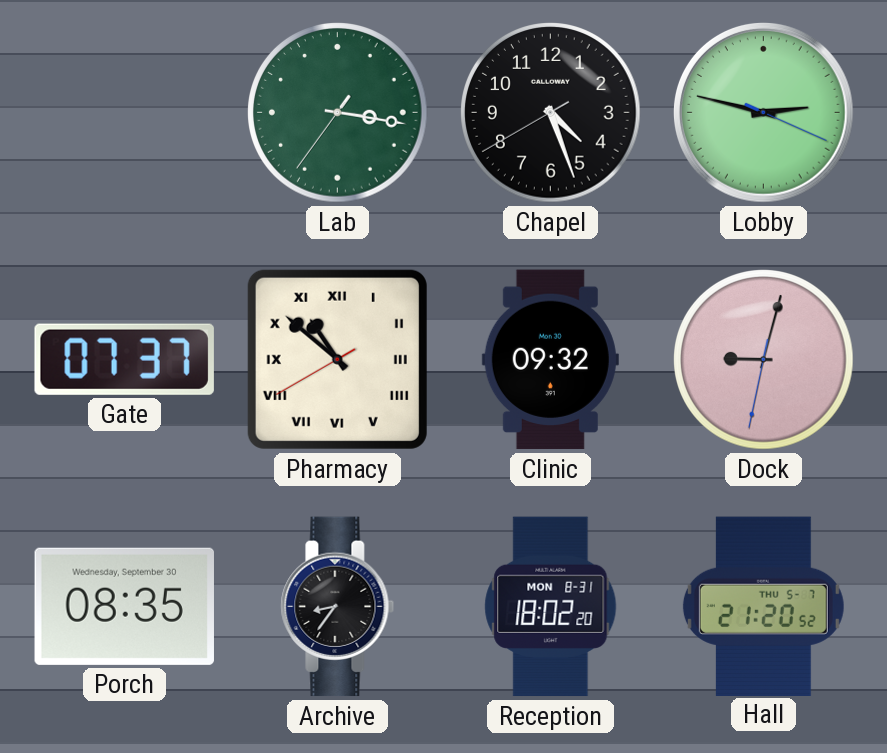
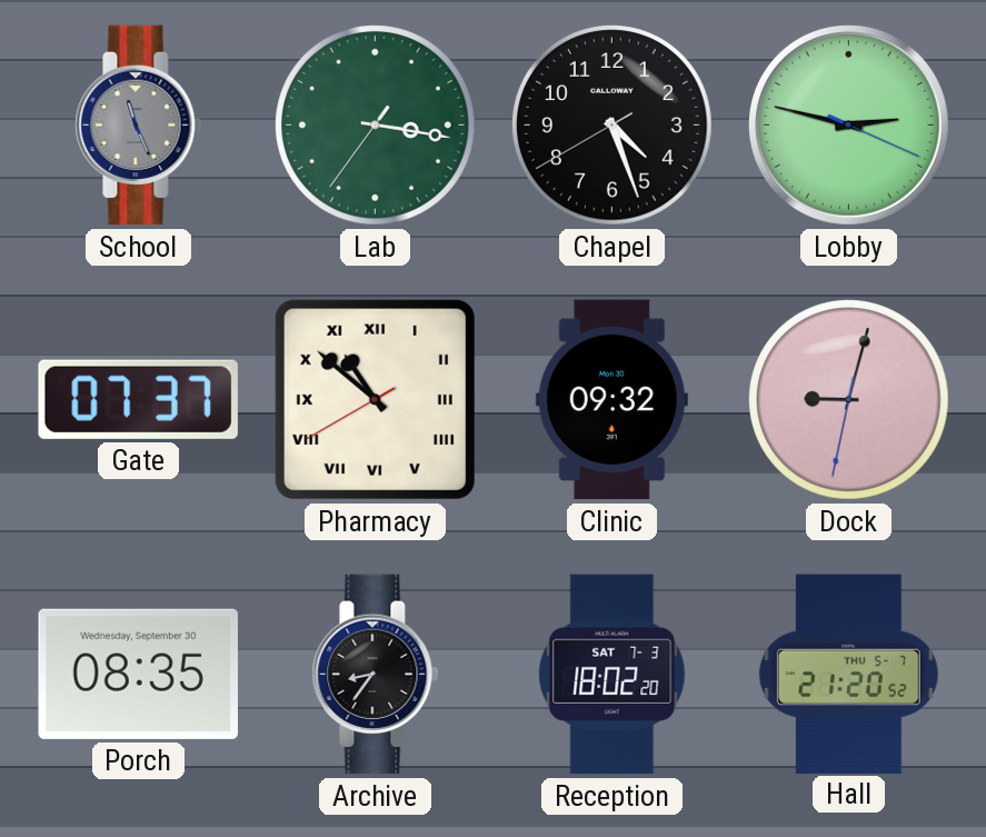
School: none -> 11:26
Reception date: MON 8-31 -> SAT 7-3
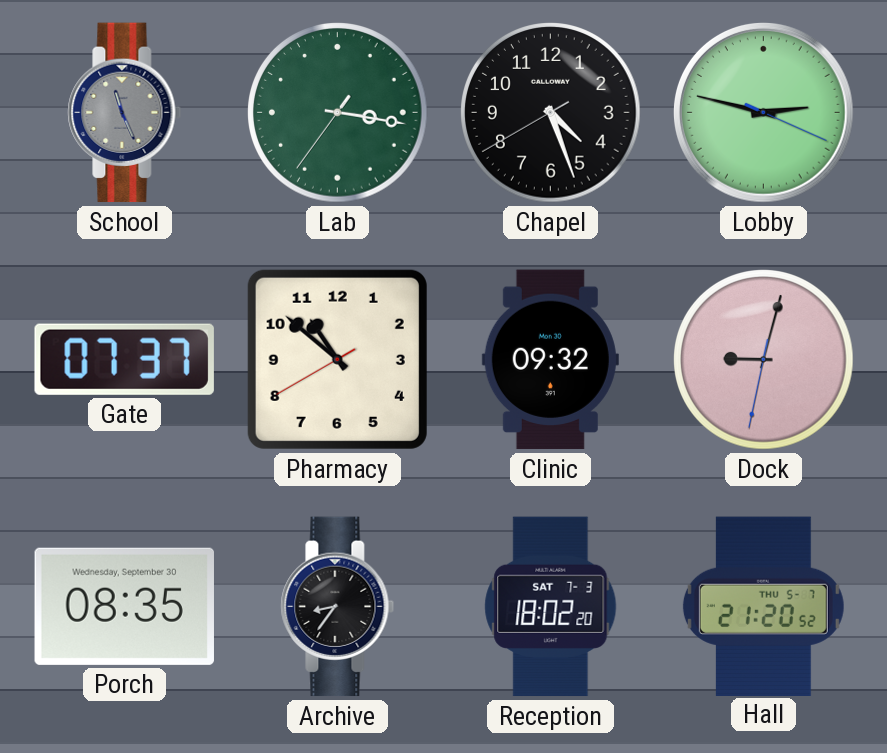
Pharmacy numerals: Roman -> Arabic
